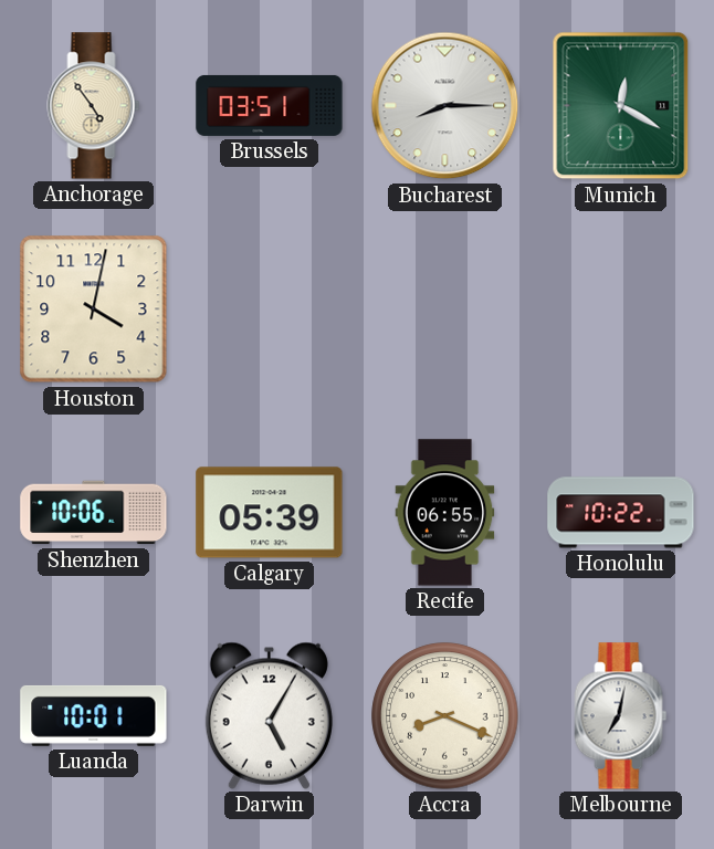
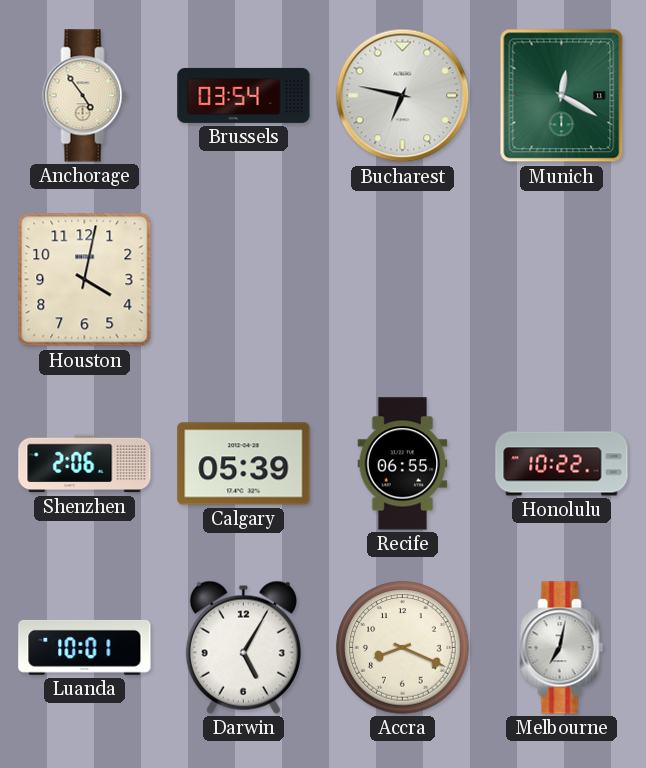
Brussels: 03:51 -> 03:54
Bucharest: 8:15 -> 6:47
Shenzhen: 10:06 -> 2:06
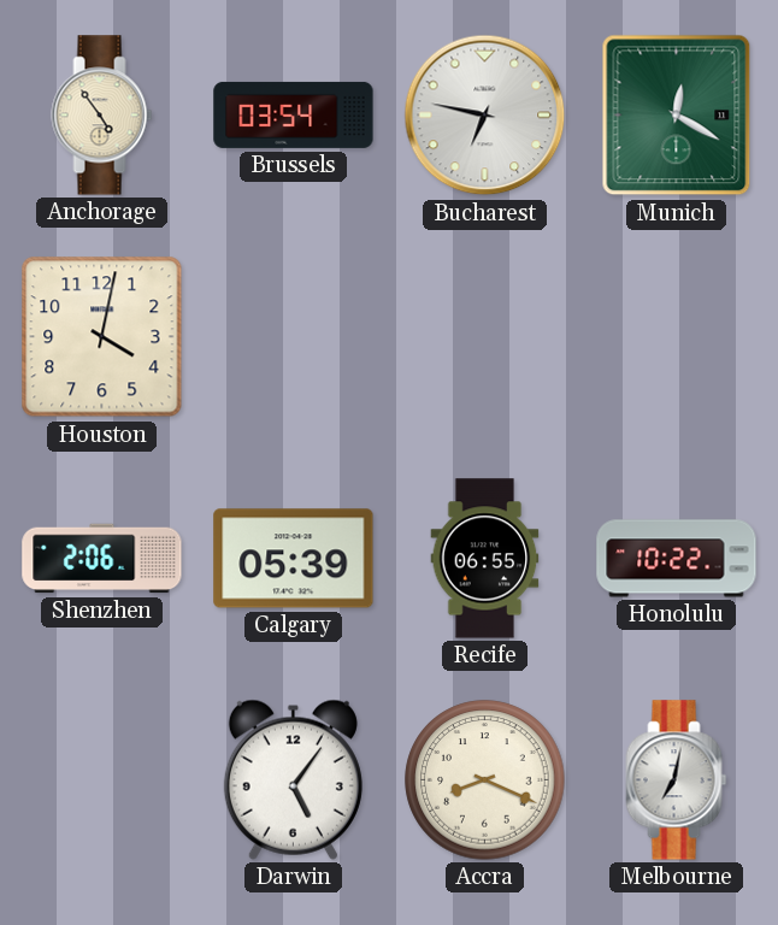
Luanda: 10:01 -> none
Darwin: 5:05 -> 5:06
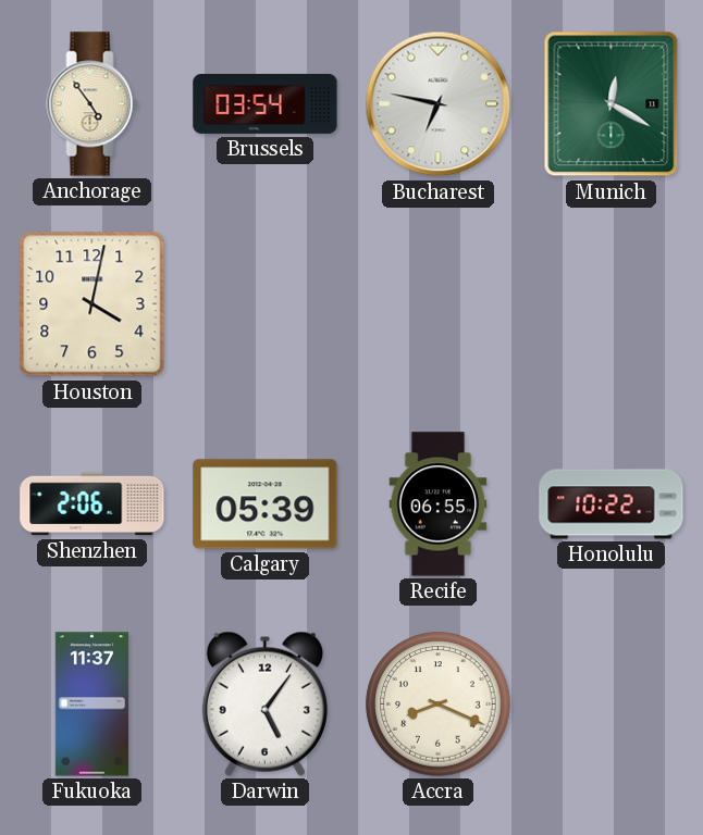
Fukuoka: none -> 11:37
Melbourne: 7:02 -> none
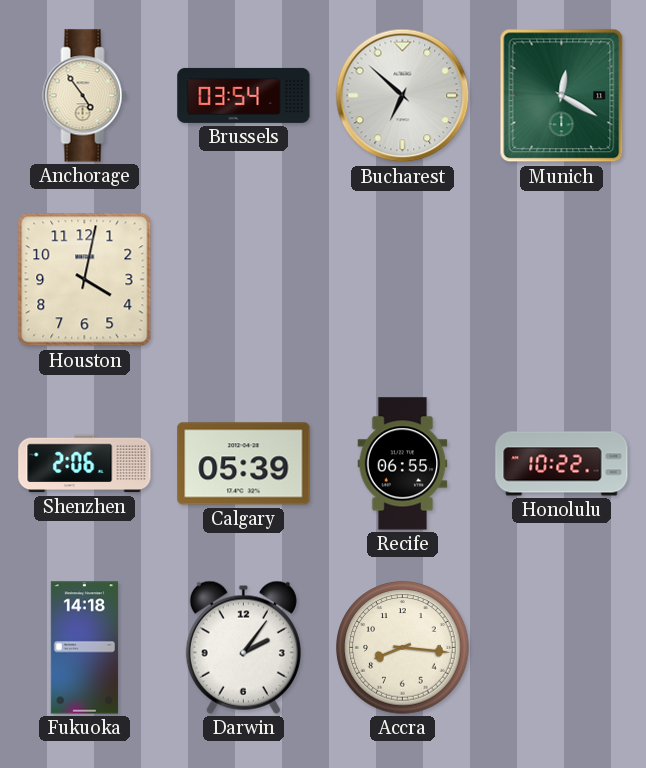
Bucharest: 6:47 -> 6:52
Fukuoka: 11:37 -> 14:18
Darwin: 5:06 -> 2:06
Accra: 8:19 -> 8:16
